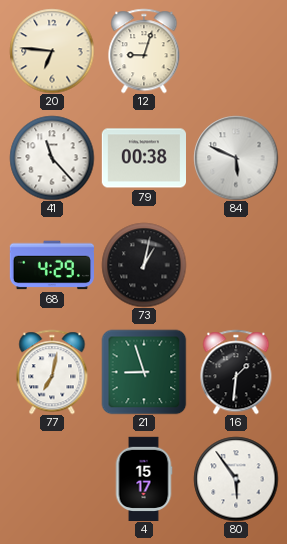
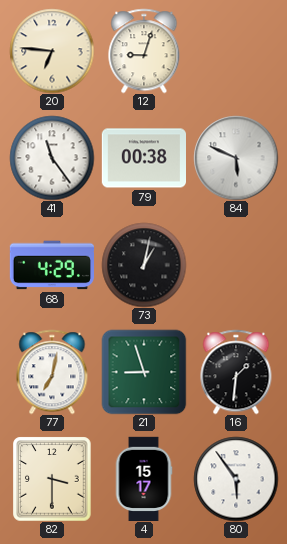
41: 11:23 -> 11:24
82: none -> 3:30
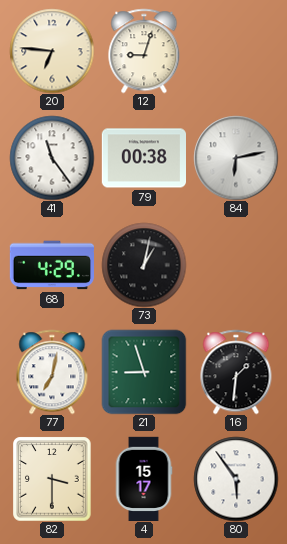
84: 5:49 -> 6:13
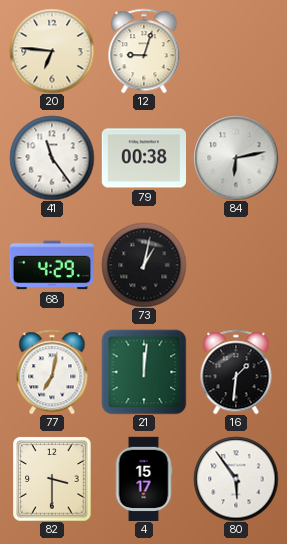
21: 8:57 -> 12:01
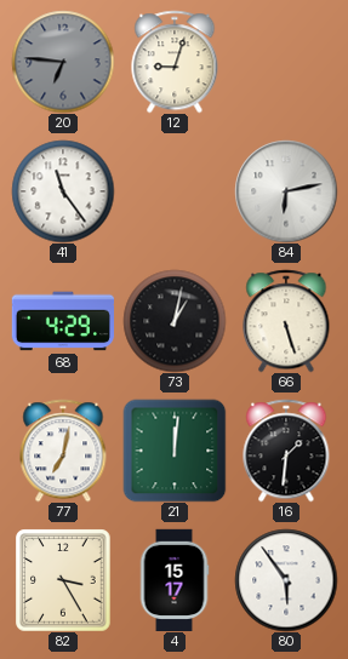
20 dial: cream -> grey
79: 00:38 -> none
66: none -> 5:27
82: 3:30 -> 3:25
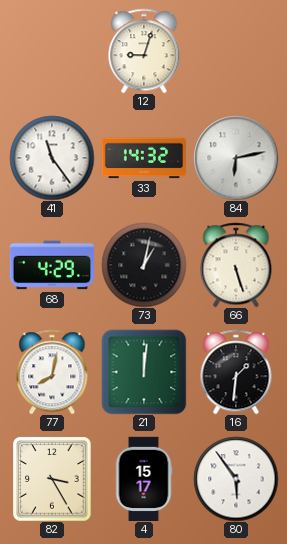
20: 6:46 -> none
33: none -> 14:32
77: 7:02 -> 8:02
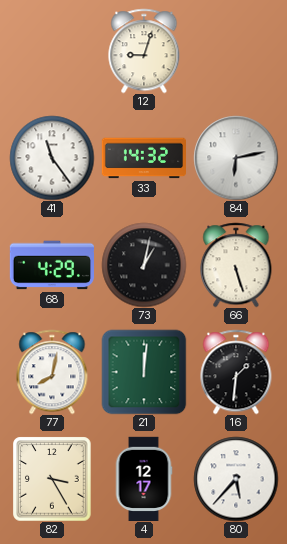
4: 15:17 -> 12:17
80: 5:54 -> 5:37
